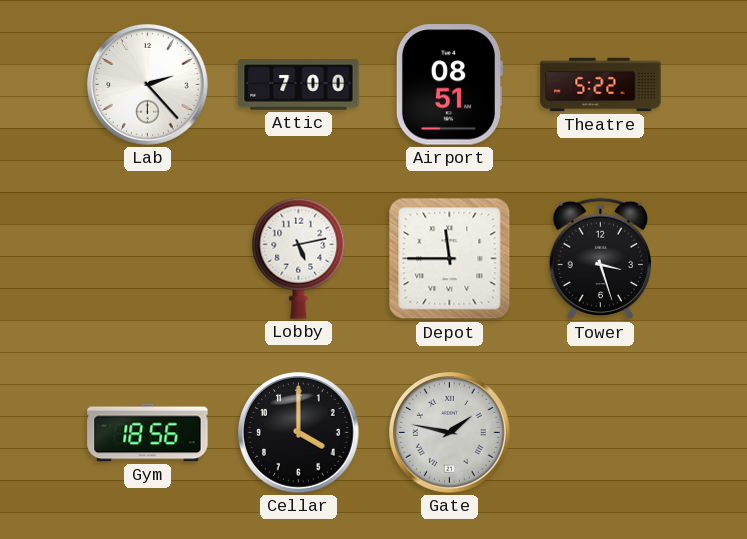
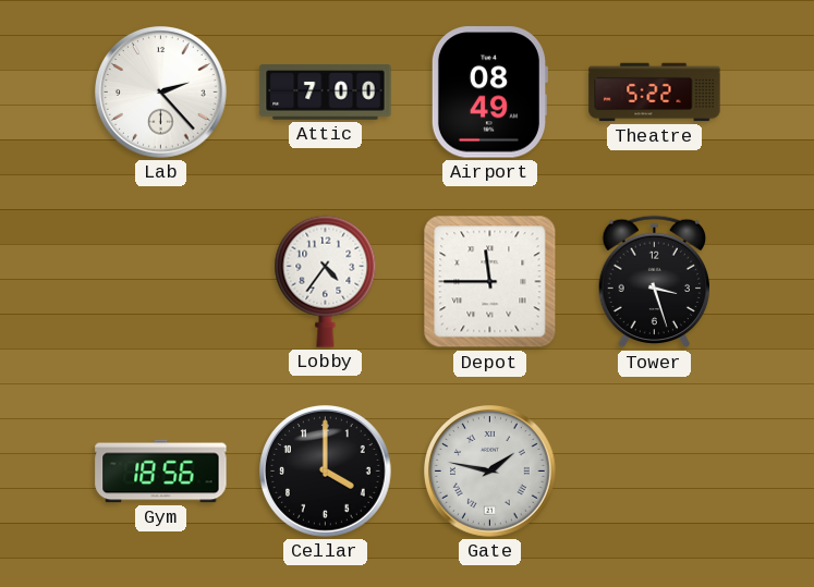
Airport: 08:51 -> 08:49
Lobby: 5:13 -> 4:36
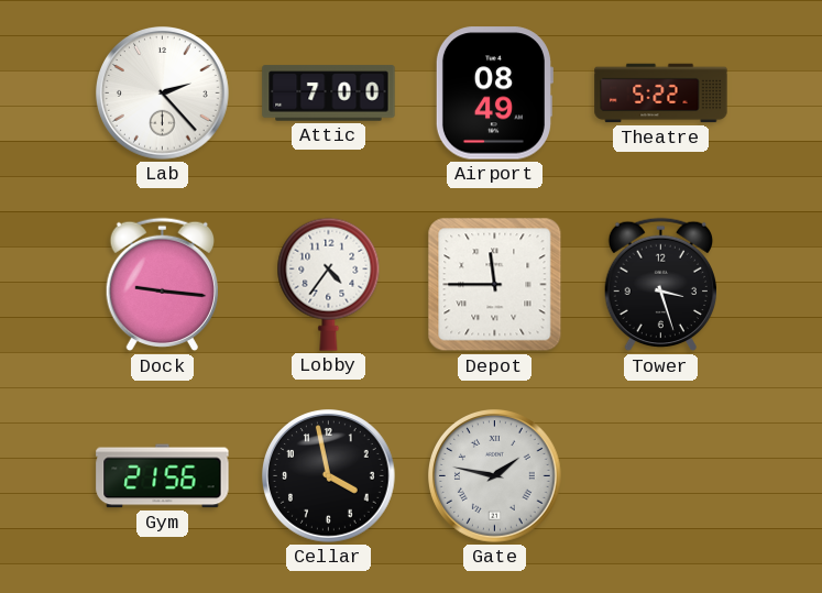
Dock: none -> 9:16
Gym: 18:56 -> 21:56
Cellar: 4:00 -> 3:58
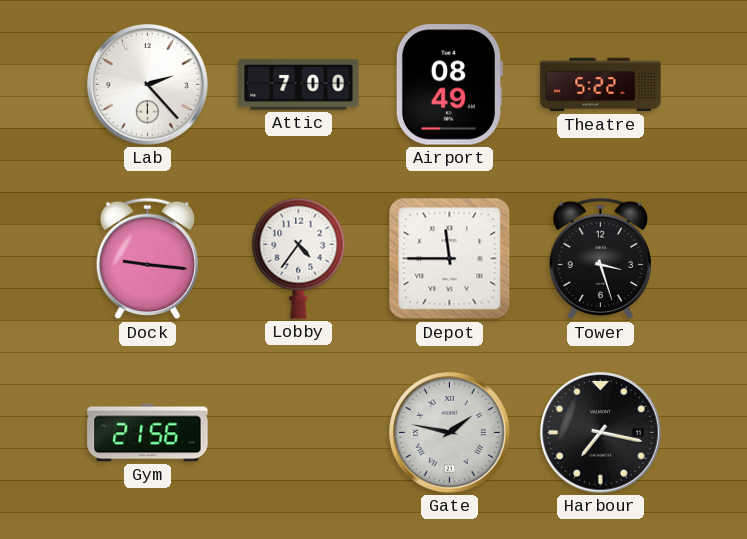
Cellar: 3:58 -> none
Harbour: none -> 7:17
